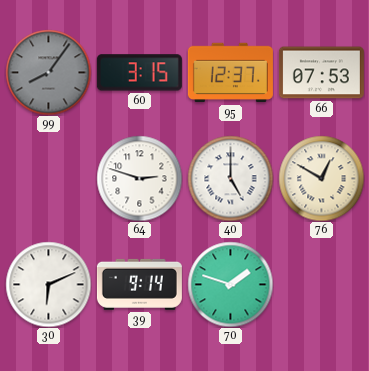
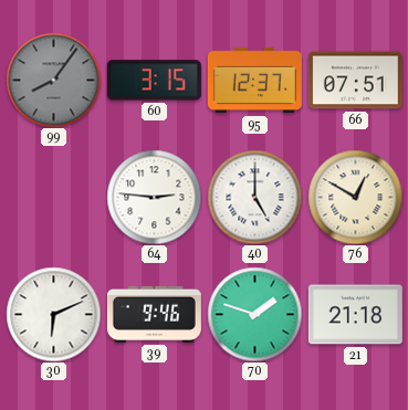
66: 07:53 -> 07:51
64: 2:48 -> 2:46
39: 9:14 -> 9:46
21: none -> 21:18
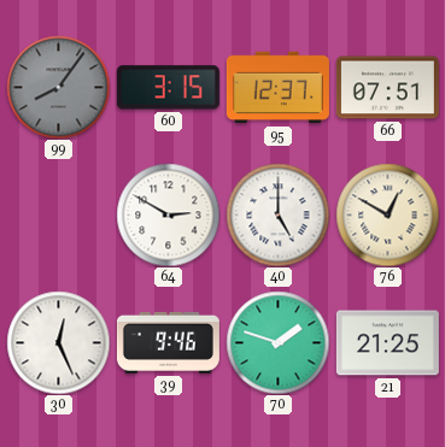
64: 2:46 -> 2:50
30: 6:11 -> 12:26
21: 21:18 -> 21:25
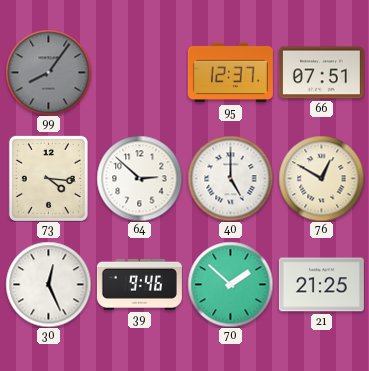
60: 3:15 -> none
73: none -> 4:16
64: 2:50 -> 2:52
70: 1:48 -> 1:52
